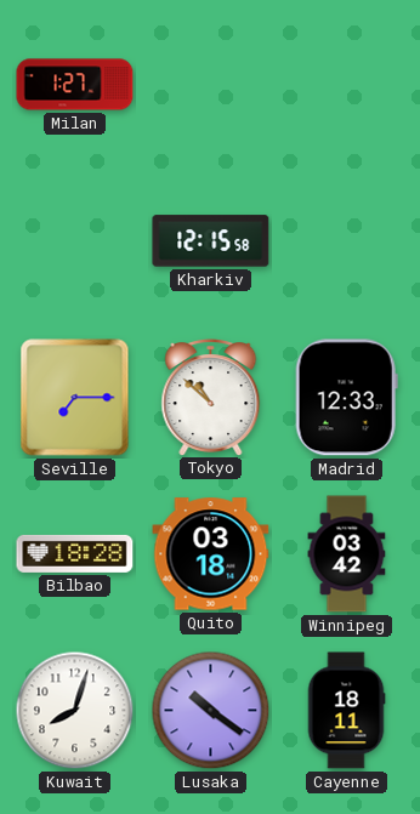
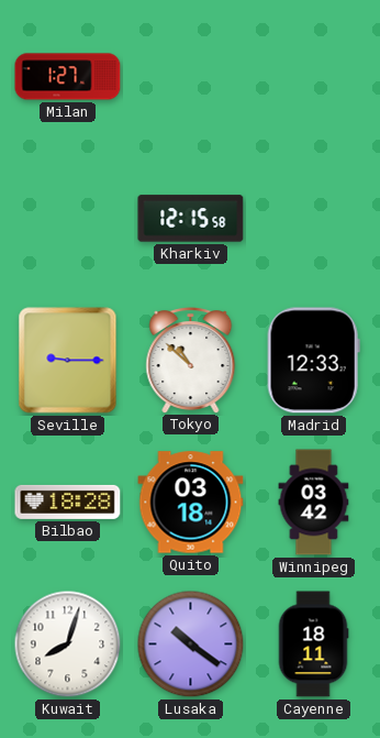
Seville: 7:15 -> 9:15
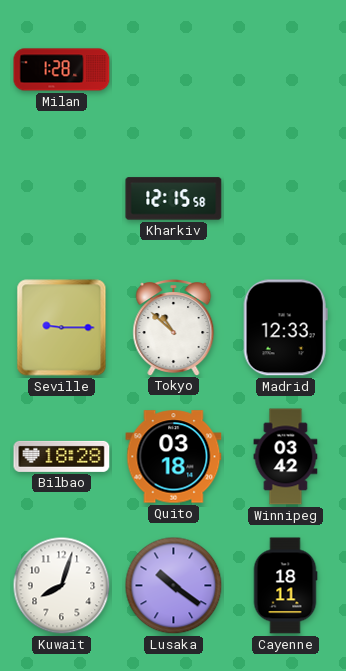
Milan: 1:27 -> 1:28
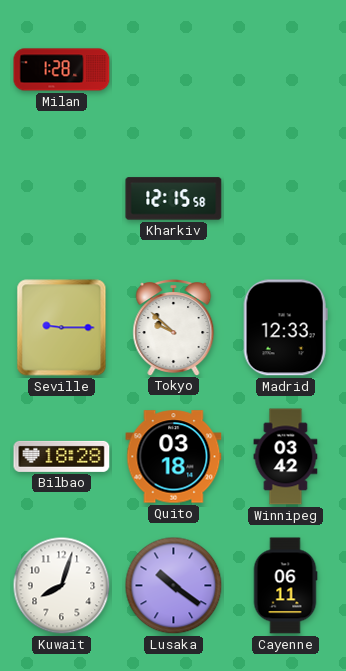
Tokyo: 10:52 -> 9:52
Cayenne: 18:11 -> 06:11
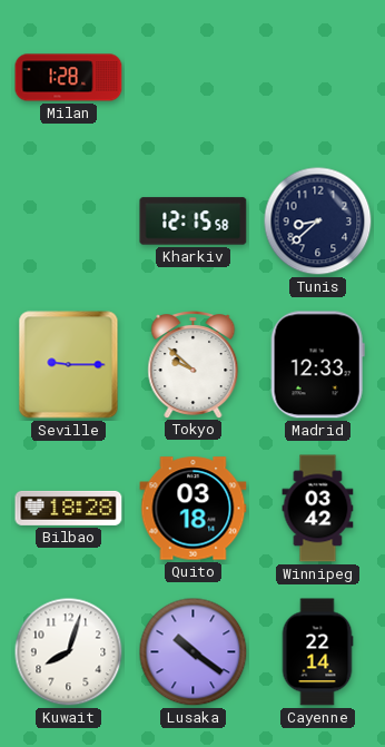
Tunis: none -> 8:38
Cayenne: 06:11 -> 22:14
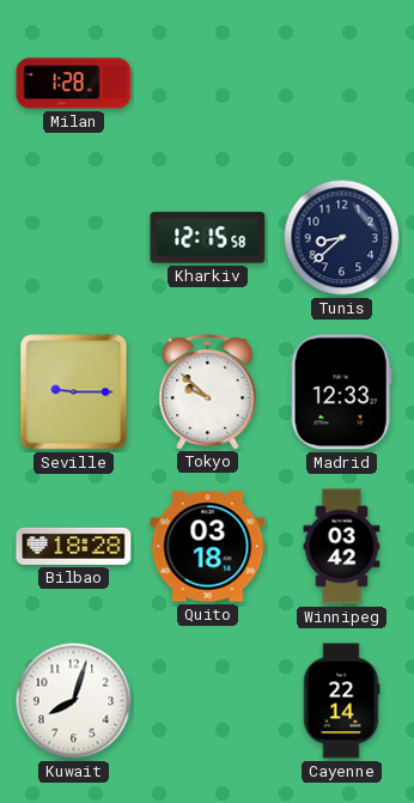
Lusaka: 10:21 -> none
